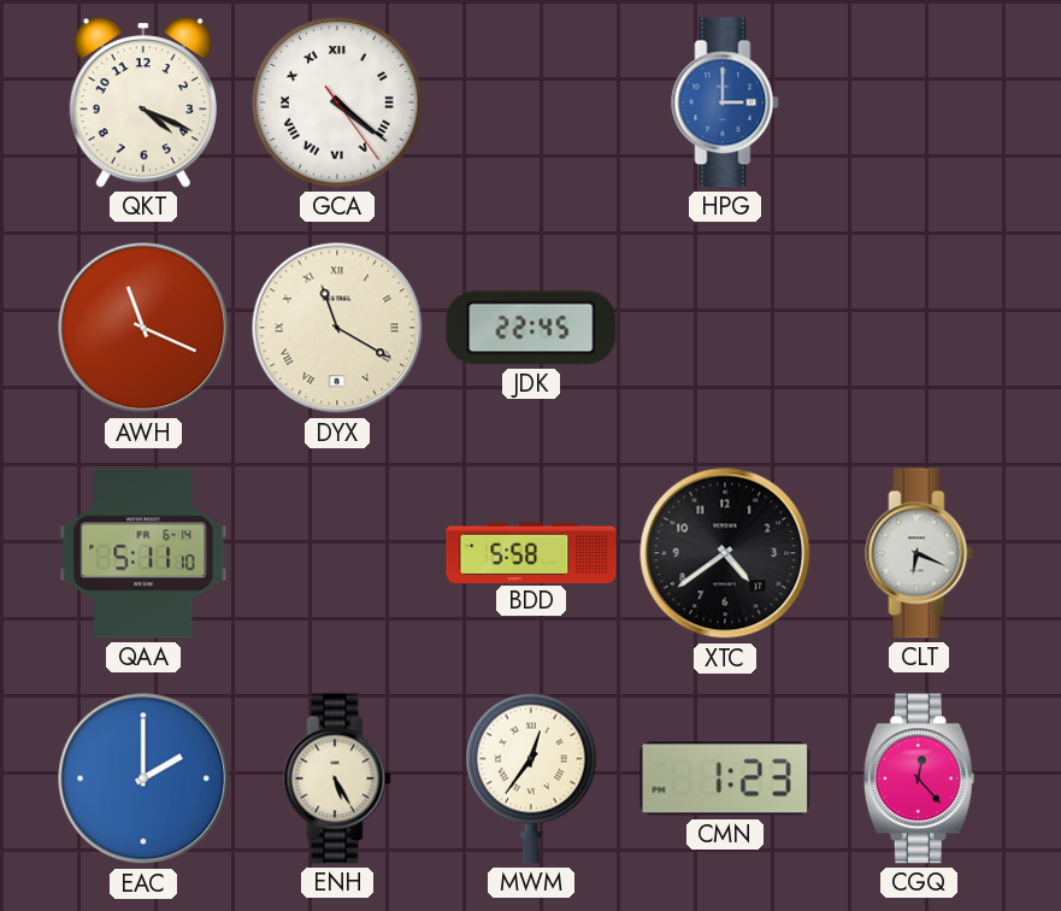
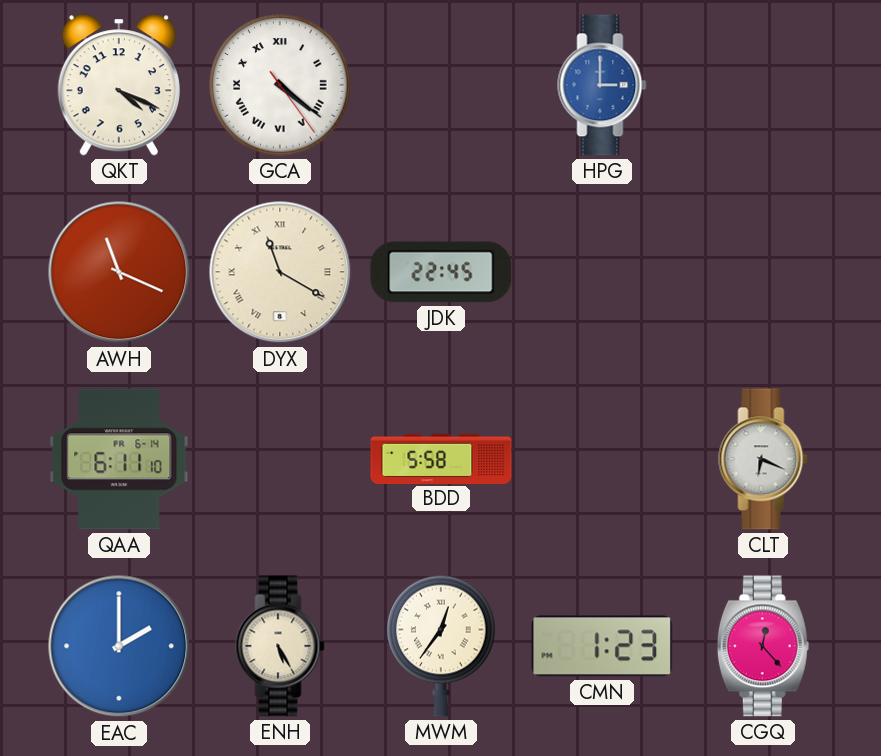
QAA: 5:11 -> 6:11
XTC: 4:39 -> none
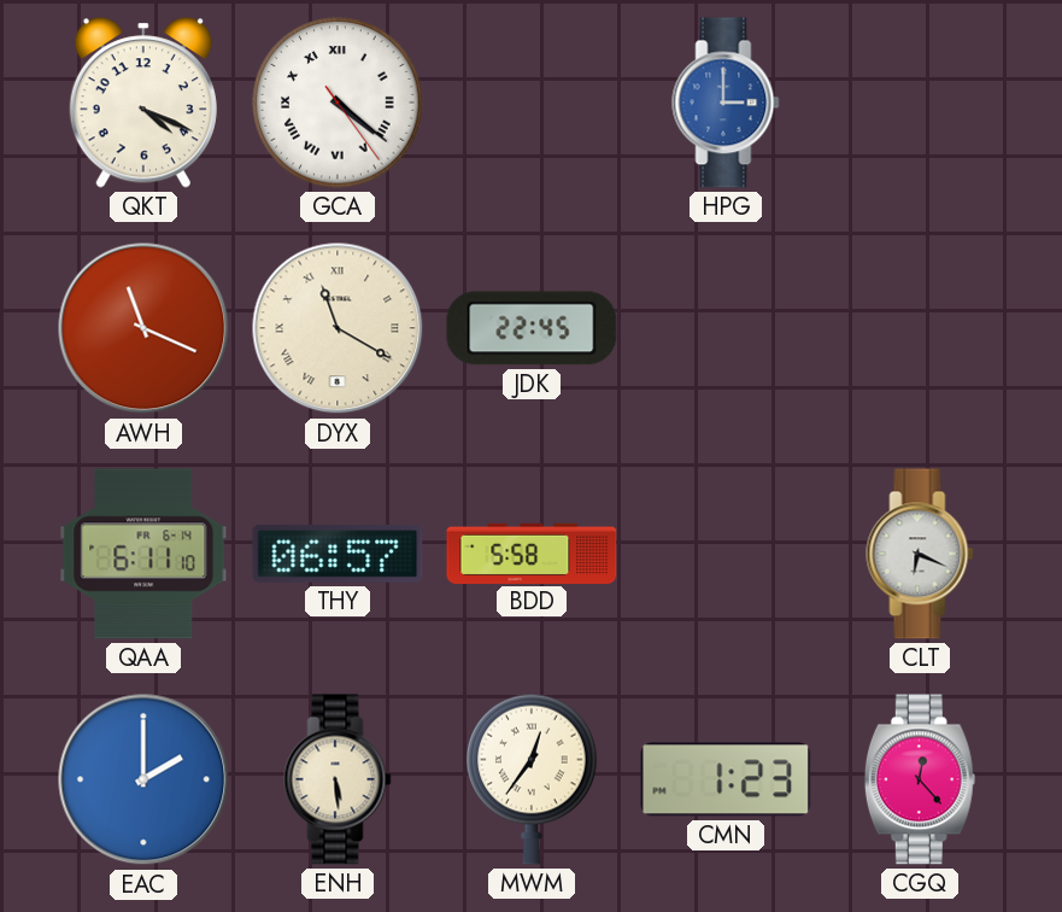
THY: none -> 06:57
ENH: 5:25 -> 5:29
